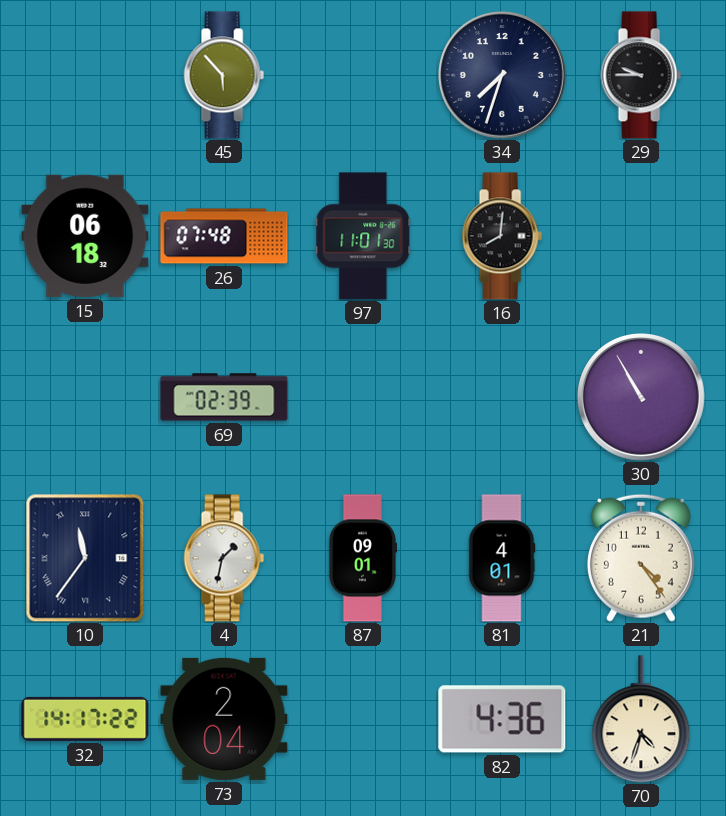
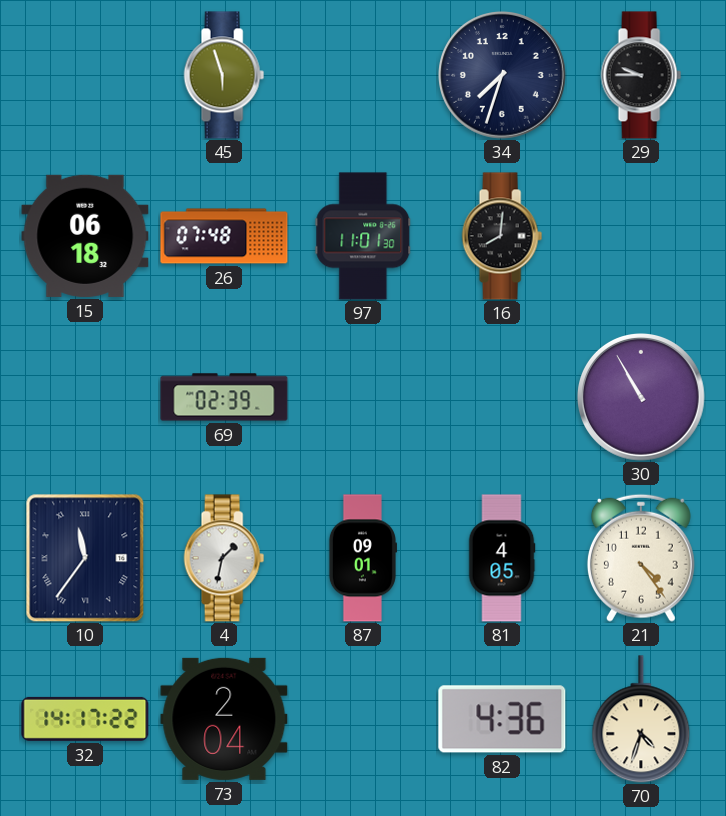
45: 5:53 -> 5:57
81: 4:01 -> 4:05
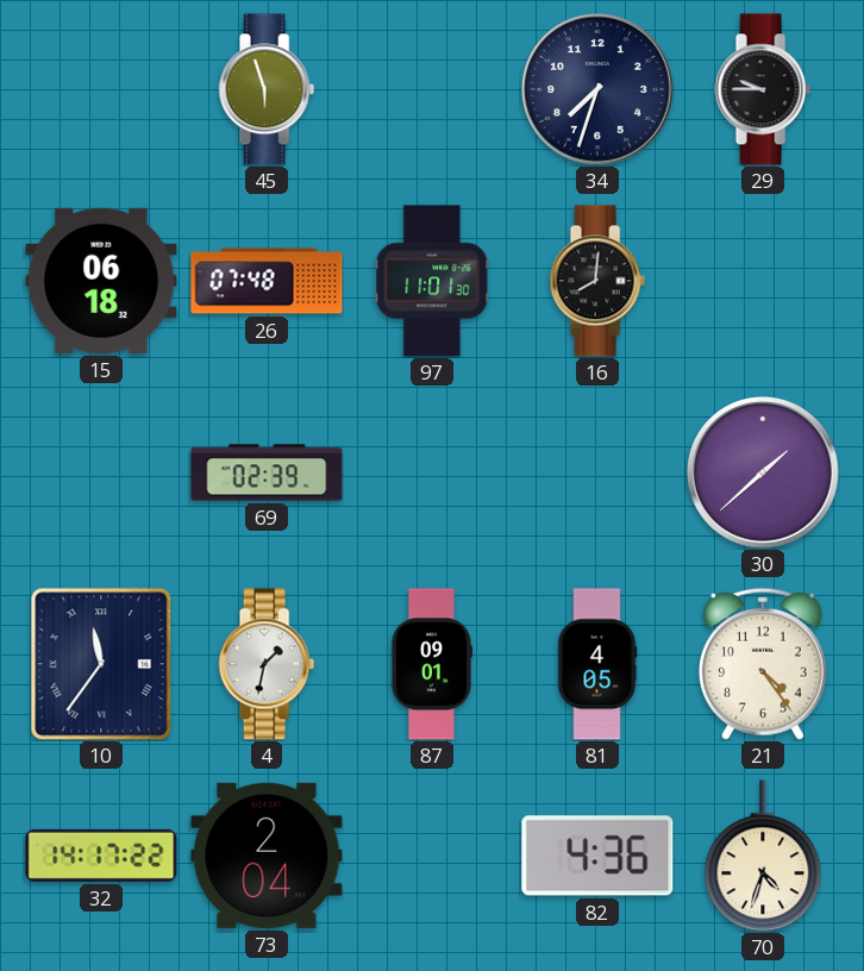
30: 10:55 -> 1:38
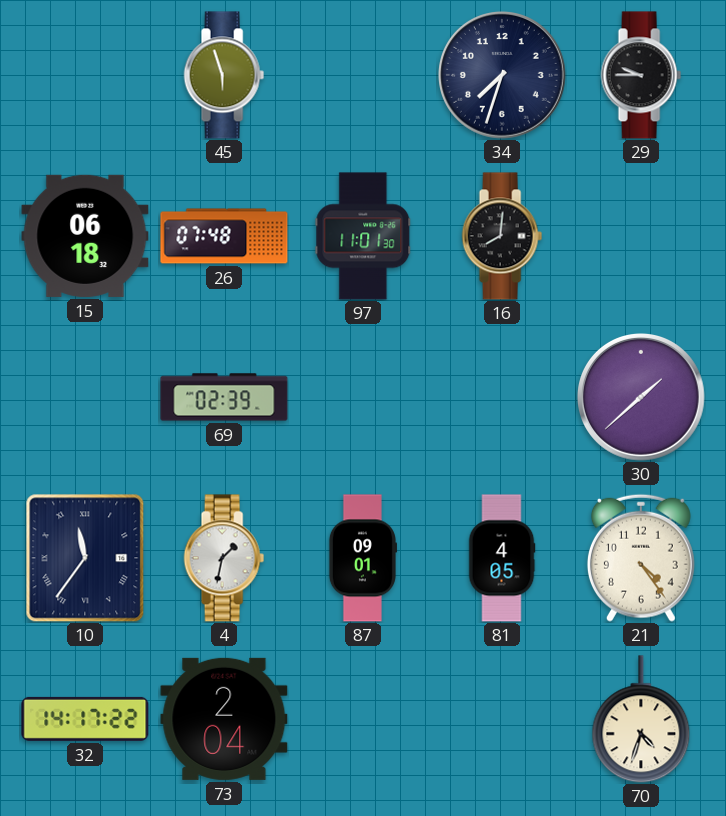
82: 4:36 -> none
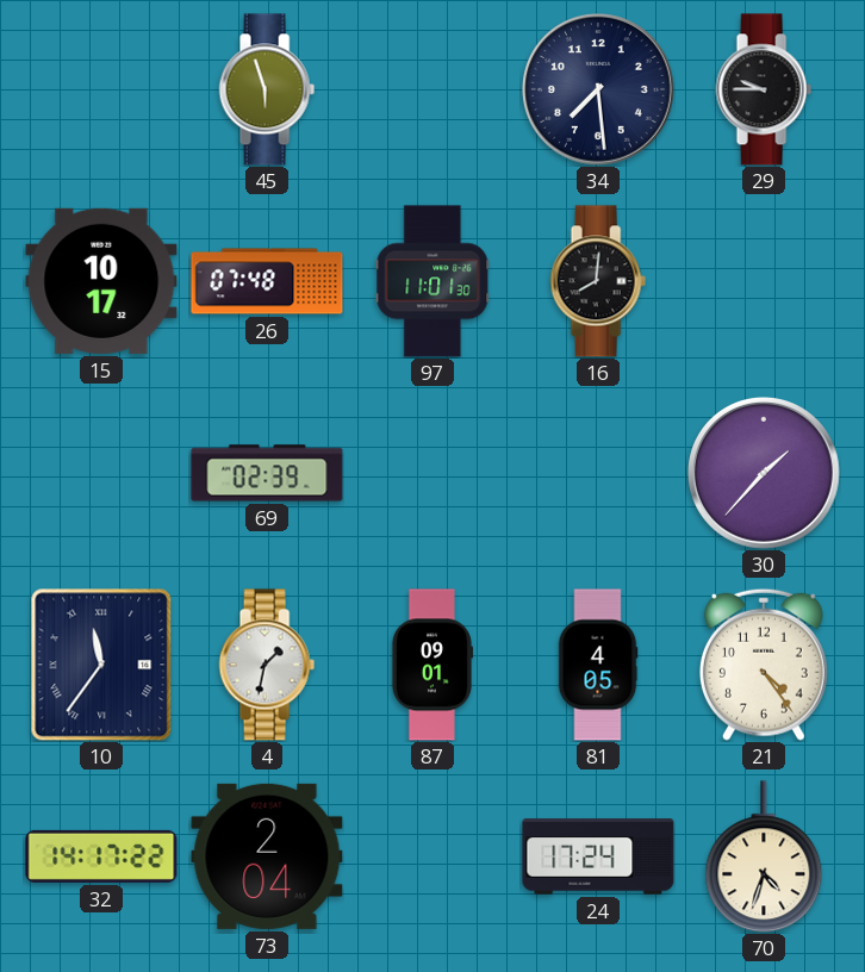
34: 7:33 -> 7:29
15: 06:18 -> 10:17
30: 1:38 -> 1:37
24: none -> 17:24
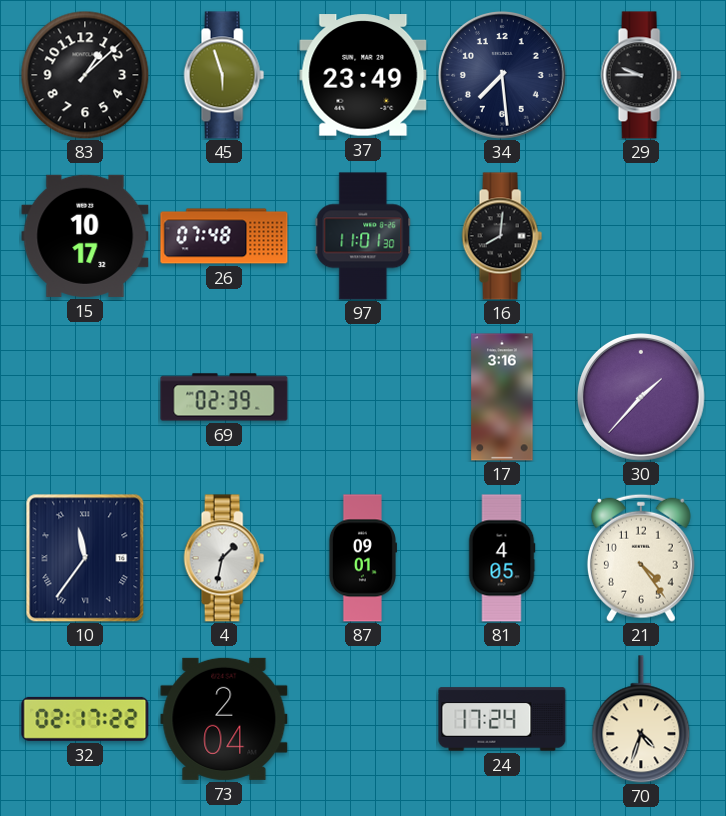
83: none -> 1:08
37: none -> 23:49
17: none -> 3:16
32: 14:17 -> 02:17
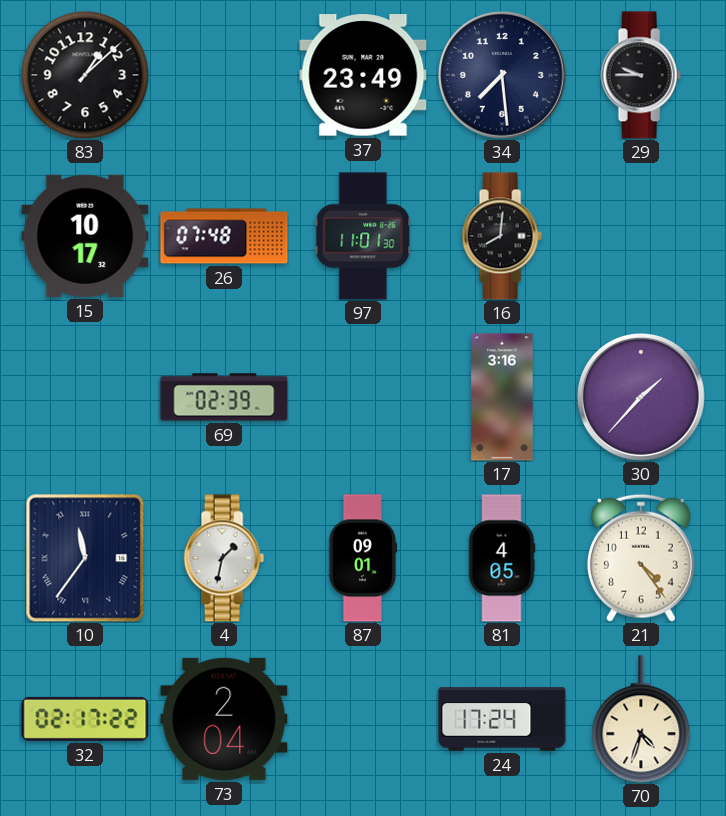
45: 5:57 -> none
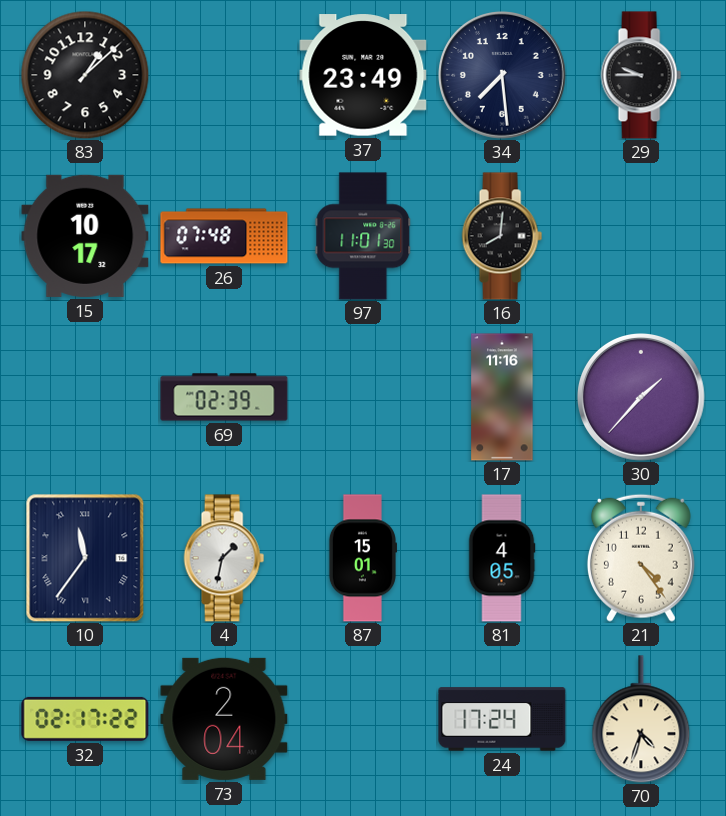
17: 3:16 -> 11:16
87: 09:01 -> 15:01
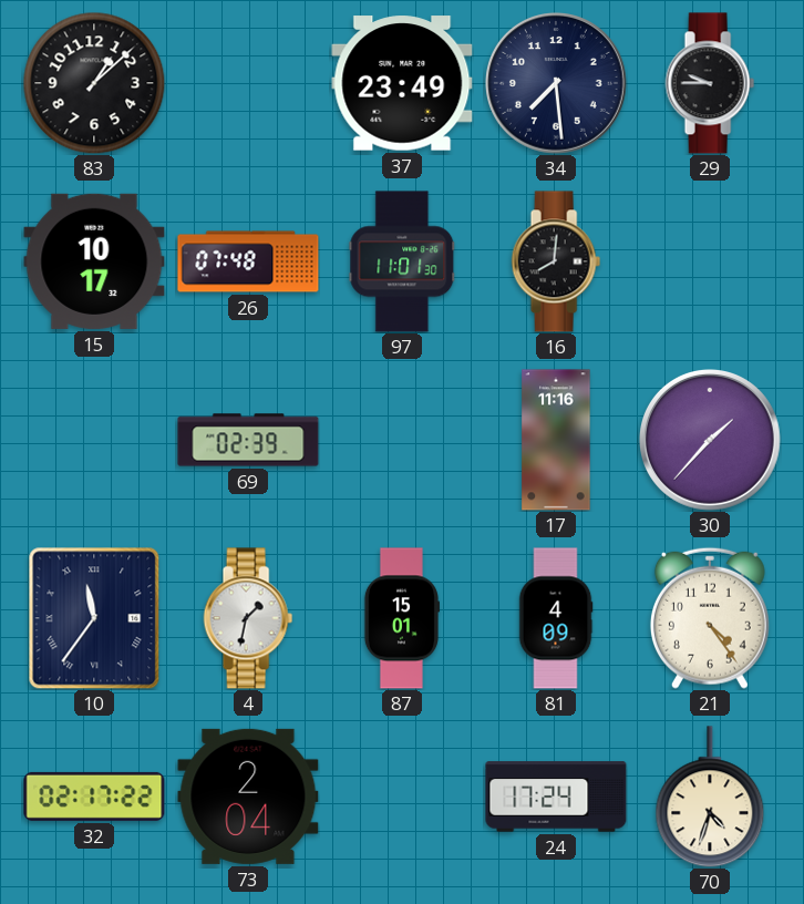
81: 4:05 -> 4:09
